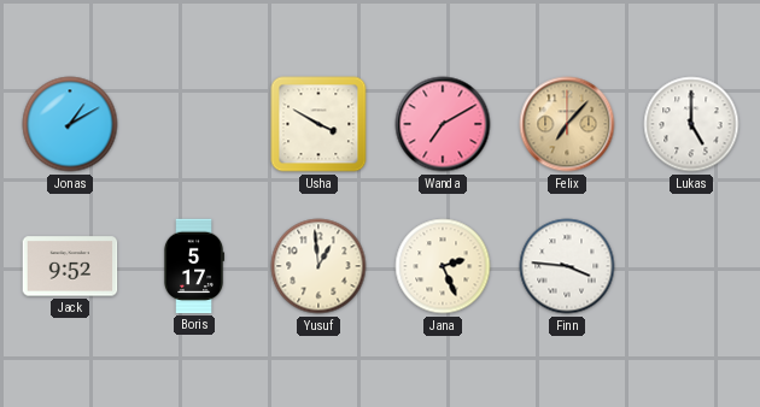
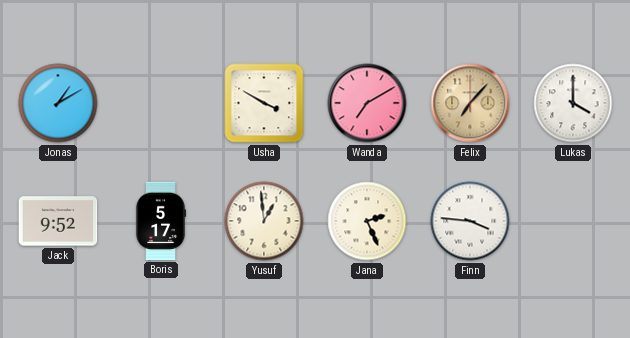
Lukas: 5:00 -> 4:00
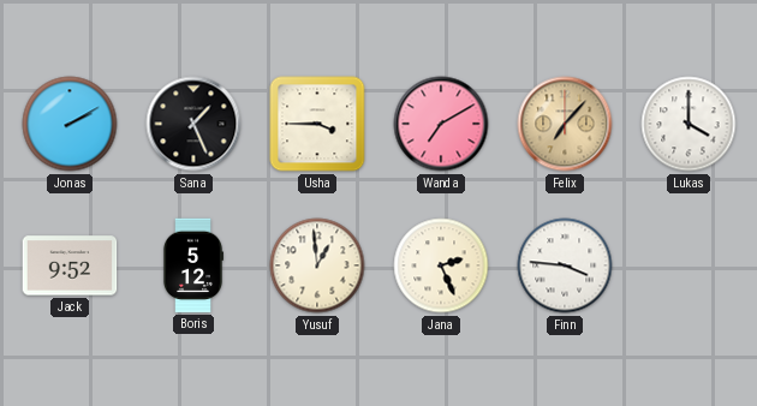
Jonas: 1:10 -> 2:10
Sana: none -> 1:26
Usha: 3:50 -> 3:45
Boris: 5:17 -> 5:12
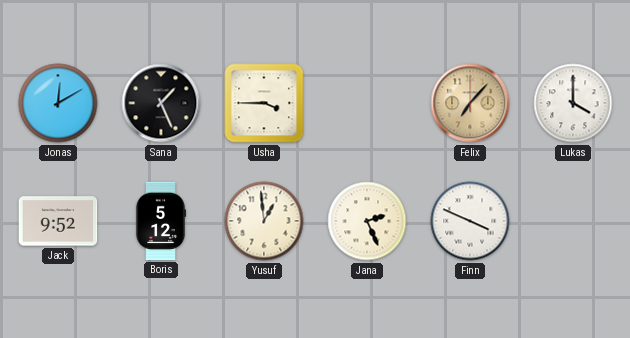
Jonas: 2:10 -> 12:10
Wanda: 7:10 -> none
Finn: 3:46 -> 3:49
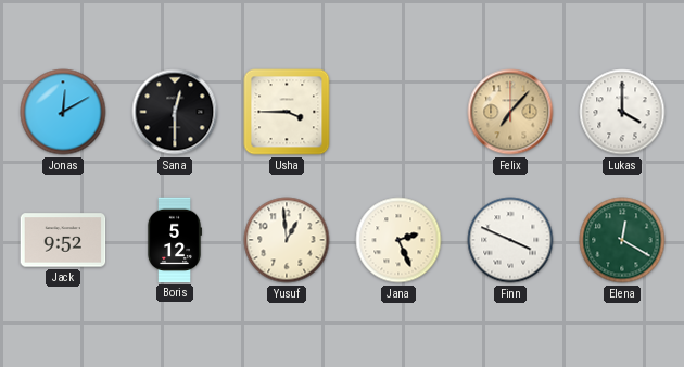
Sana: 1:26 -> 12:30
Elena: none -> 12:20
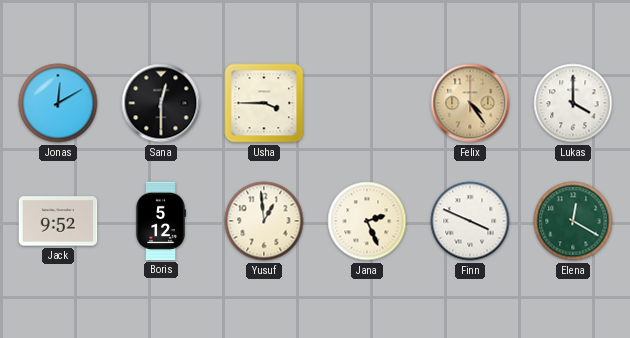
Felix: 7:07 -> 4:24
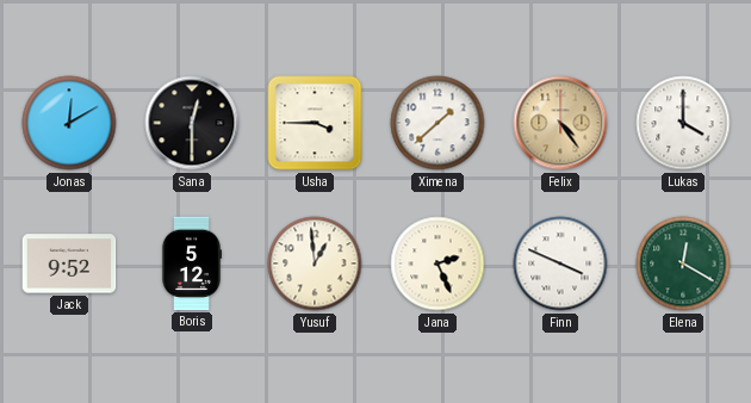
Ximena: none -> 1:38
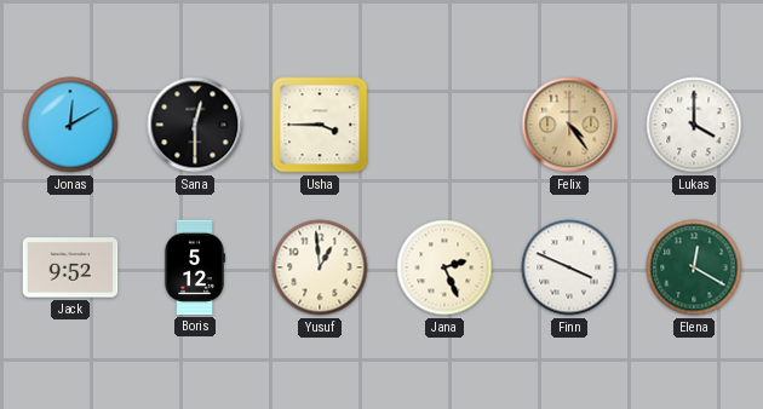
Ximena: 1:38 -> none
